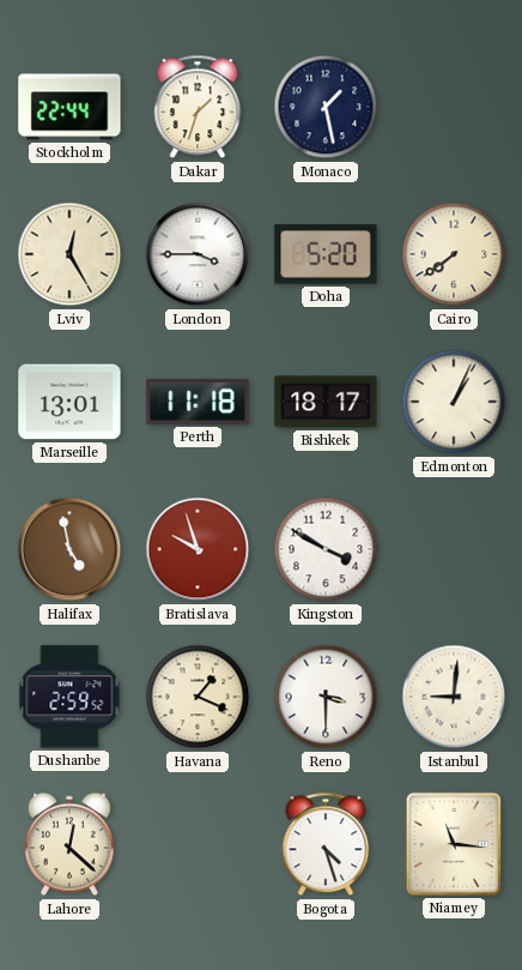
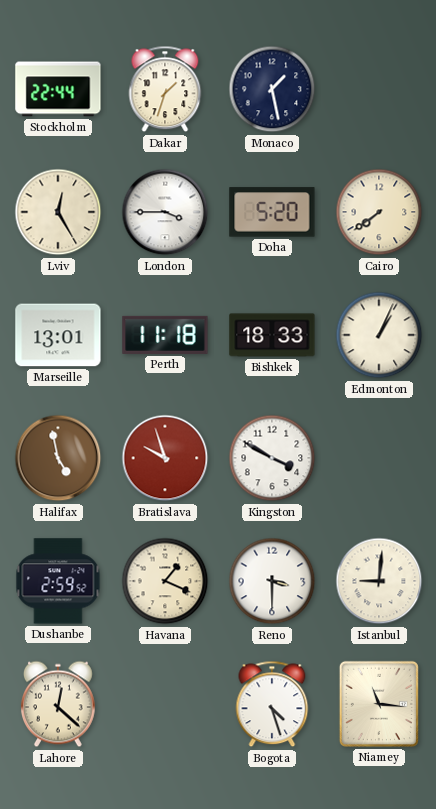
Bishkek: 18:17 -> 18:33
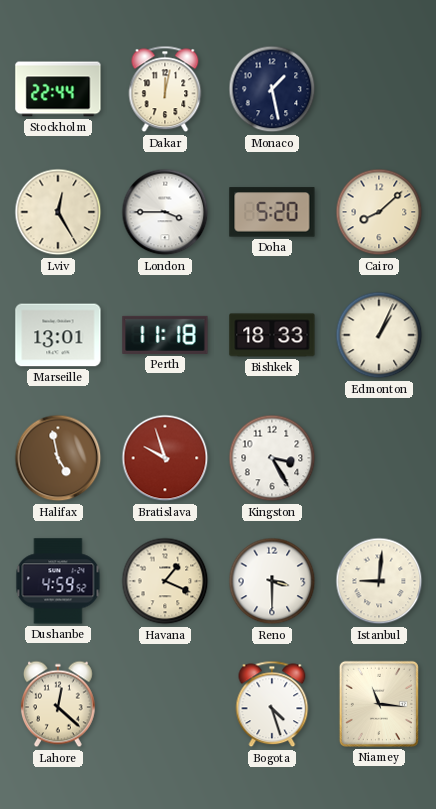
Dakar: 1:33 -> 12:02
Cairo: 7:39 -> 8:08
Kingston: 3:50 -> 3:25
Dushanbe: 2:59 -> 4:59
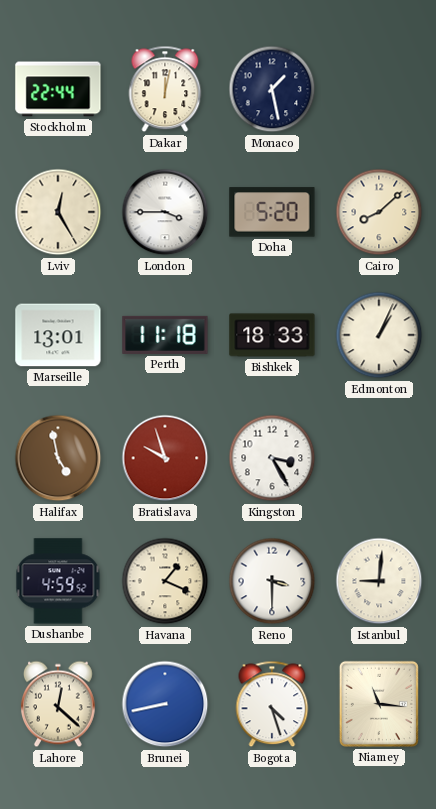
Brunei: none -> 8:43
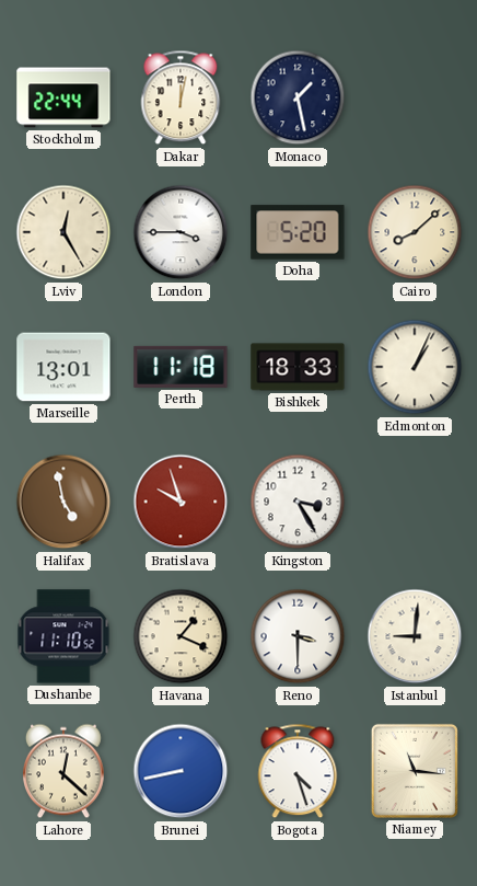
Dushanbe: 4:59 -> 11:10
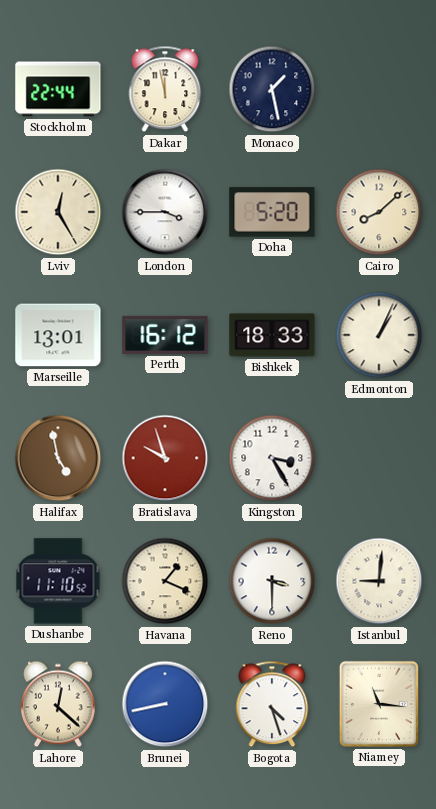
Dakar: 12:02 -> 11:58
Perth: 11:18 -> 16:12
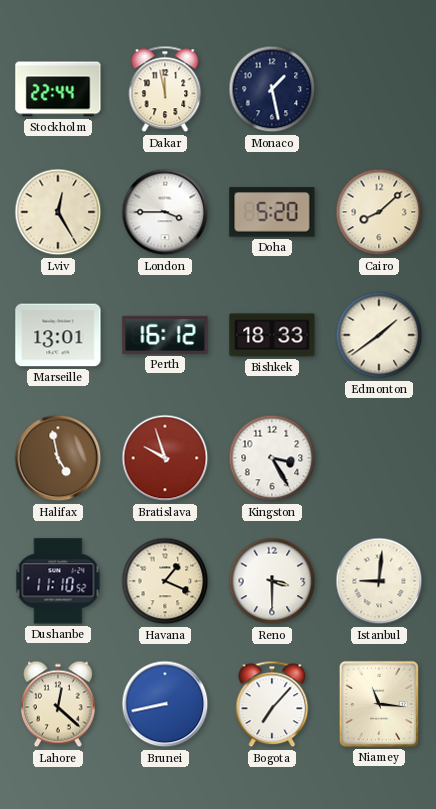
Edmonton: 1:04 -> 1:39
Bogota: 4:27 -> 7:07
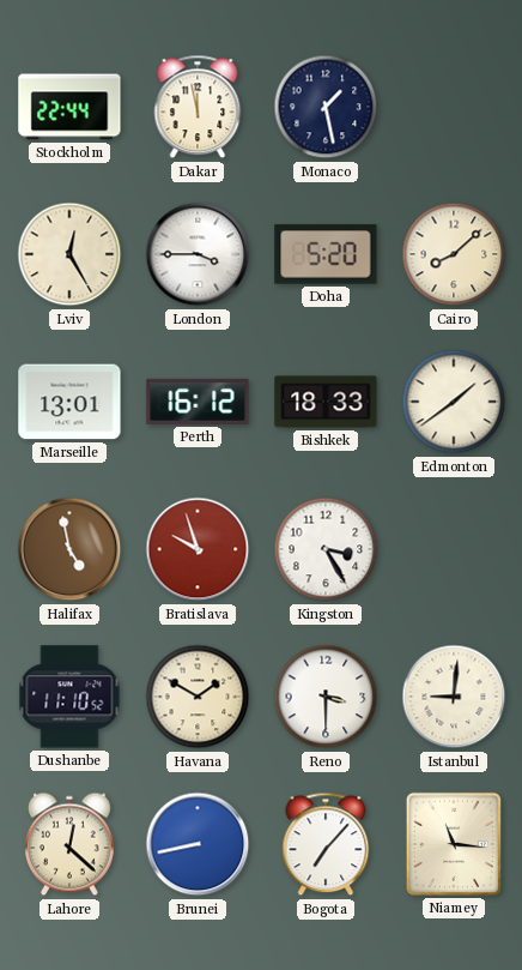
Havana: 1:19 -> 1:50
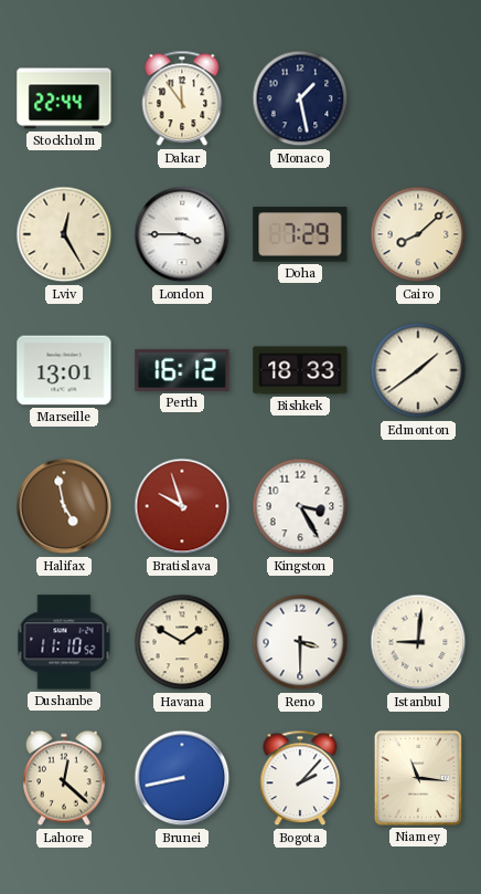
Dakar: 11:58 -> 11:54
Doha: 5:20 -> 7:29
Bogota: 7:07 -> 2:07
